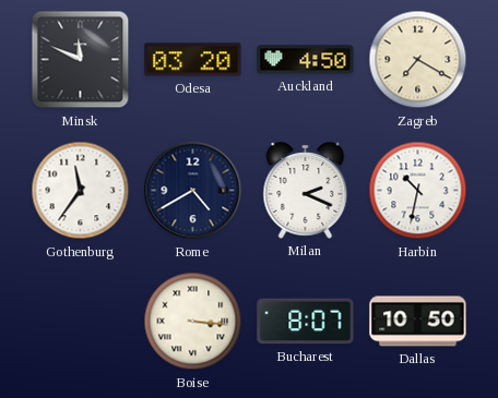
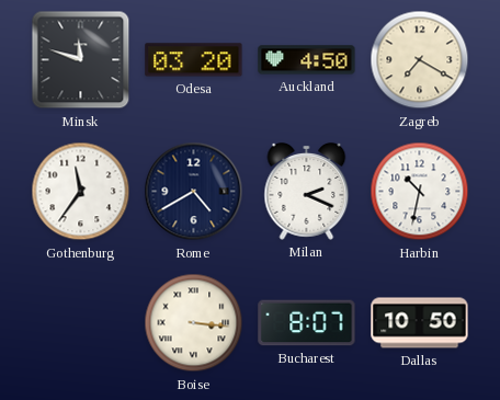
Minsk: 11:49 -> 11:48
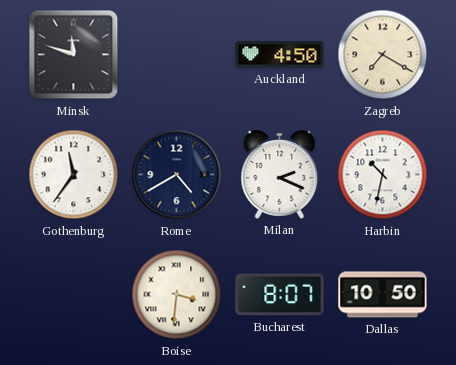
Odesa: 03:20 -> none
Boise: 3:16 -> 3:31
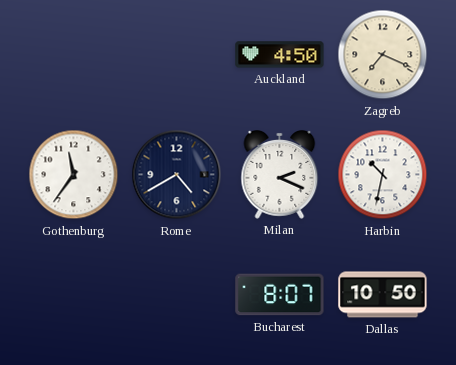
Minsk: 11:48 -> none
Zagreb: 7:20 -> 7:19
Boise: 3:31 -> none
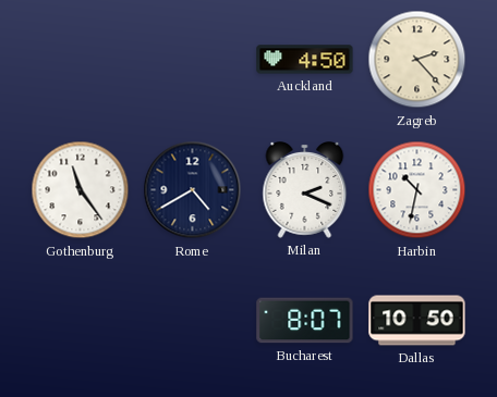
Zagreb: 7:19 -> 2:23
Gothenburg: 11:36 -> 11:24
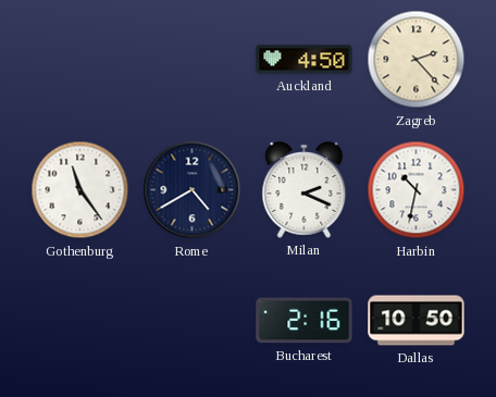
Bucharest: 8:07 -> 2:16
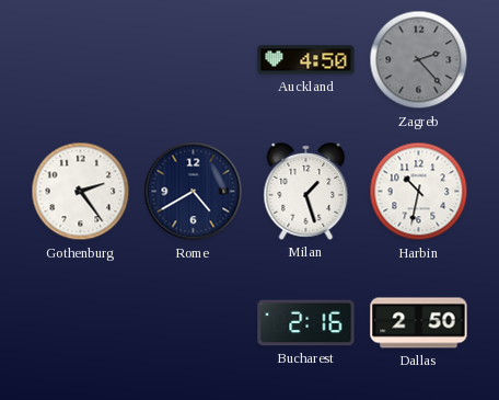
Zagreb dial: cream -> grey
Gothenburg: 11:24 -> 2:24
Milan: 2:19 -> 1:27
Dallas: 10:50 -> 2:50
